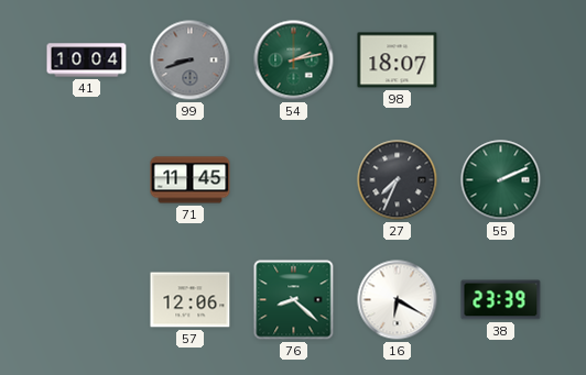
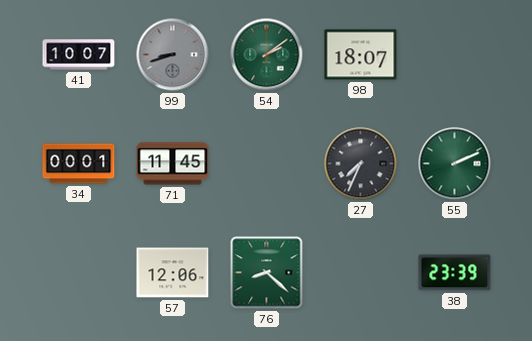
41: 10:04 -> 10:07
54: 2:13 -> 2:09
34: none -> 00:01
16: 6:20 -> none
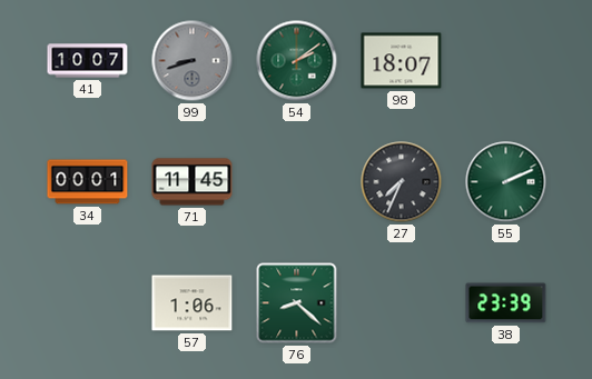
57: 12:06 -> 1:06
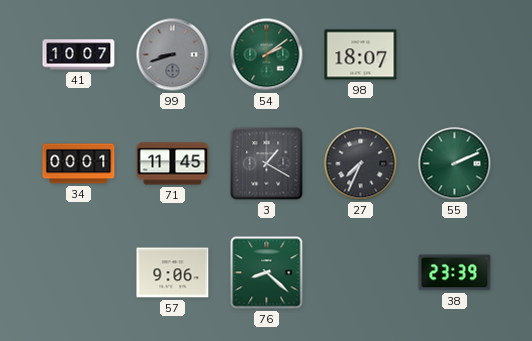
3: none -> 1:20
57: 1:06 -> 9:06
